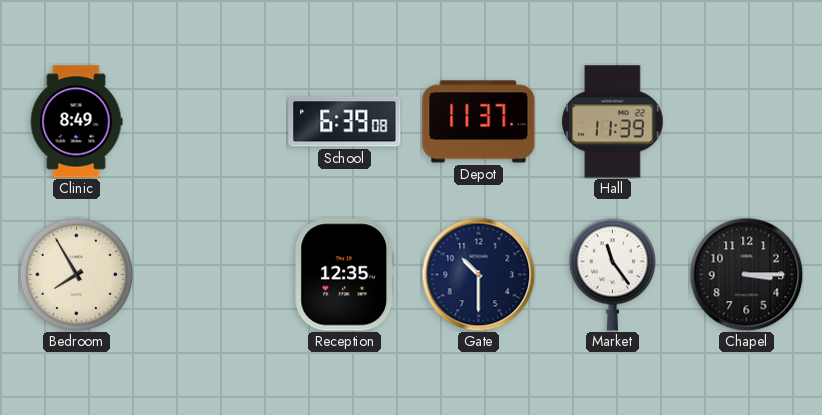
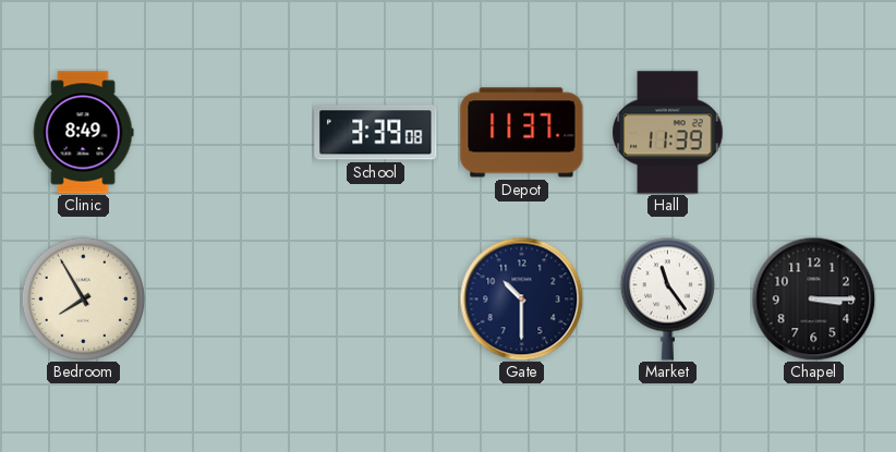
School: 6:39 -> 3:39
Reception: 12:35 -> none
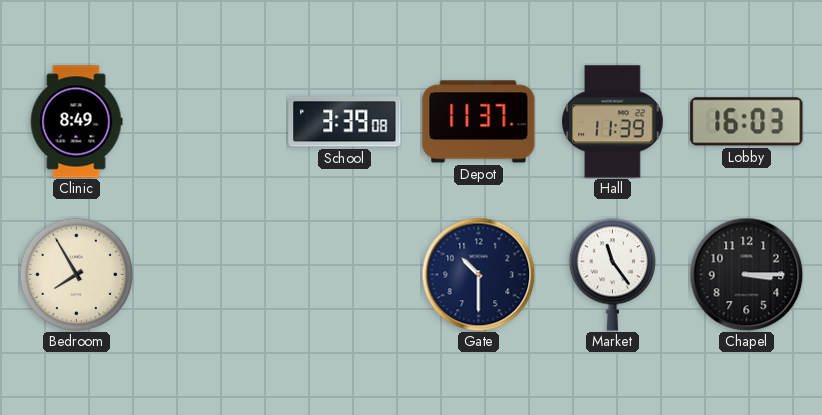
Lobby: none -> 16:03
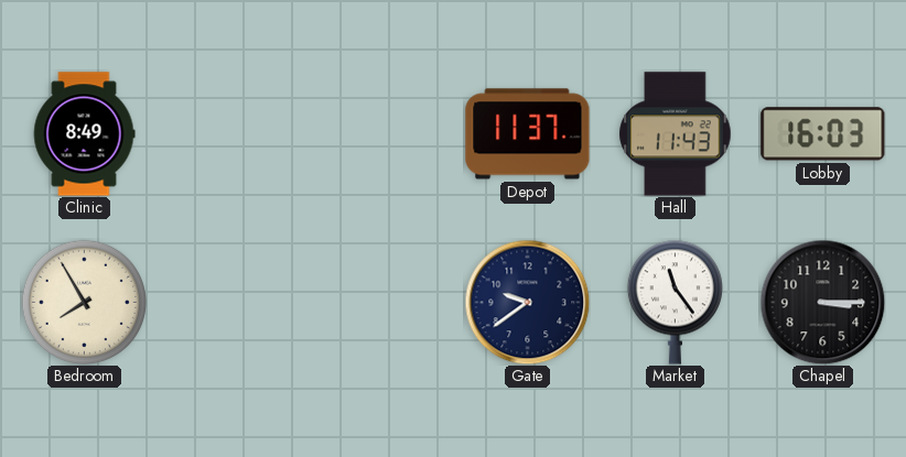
School: 3:39 -> none
Hall: 11:39 -> 11:43
Gate: 10:30 -> 9:39
